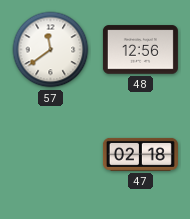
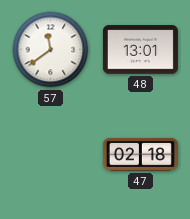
48: 12:56 -> 13:01
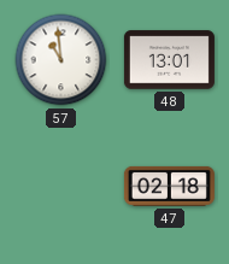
57: 11:39 -> 10:59
